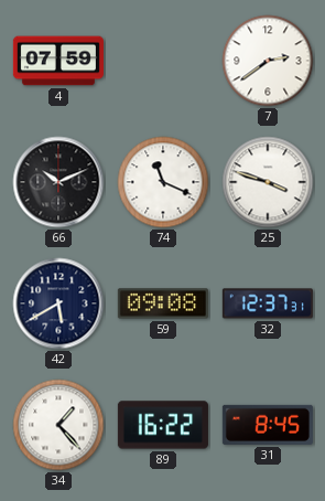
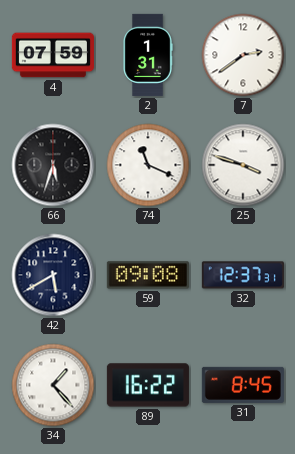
2: none -> 1:31
66: 10:11 -> 5:33
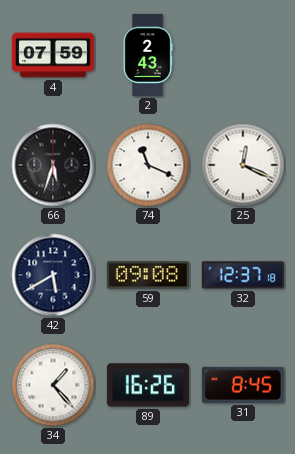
2: 1:31 -> 2:43
7: 2:39 -> none
25: 3:48 -> 12:19
32: 12:37:31 -> 12:37:18
89: 16:22 -> 16:26
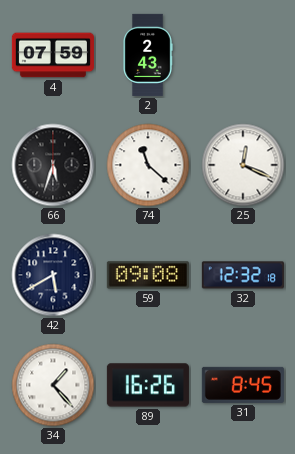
74: 11:19 -> 11:22
32: 12:37 -> 12:32
